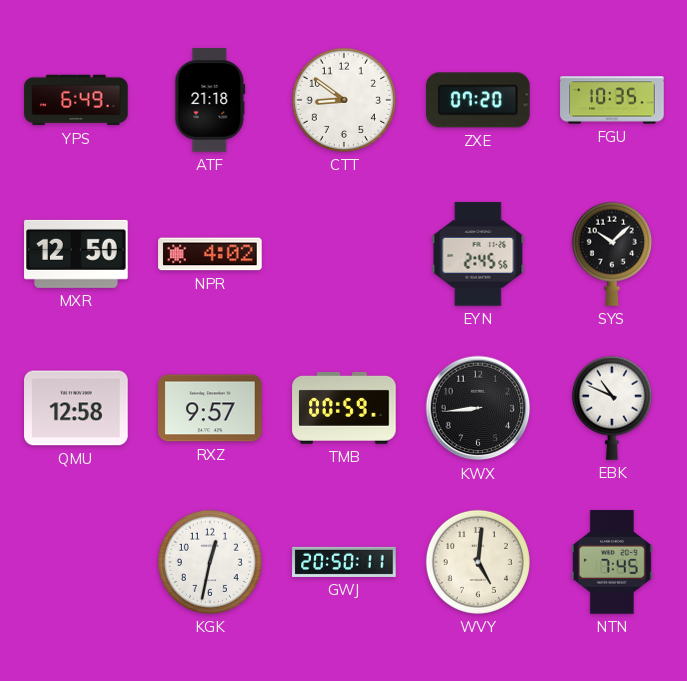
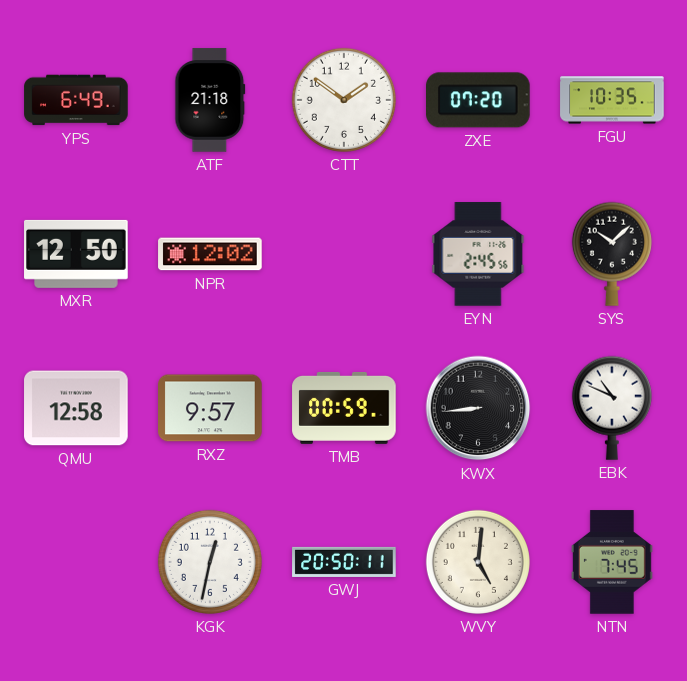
CTT: 8:51 -> 1:51
NPR: 4:02 -> 12:02
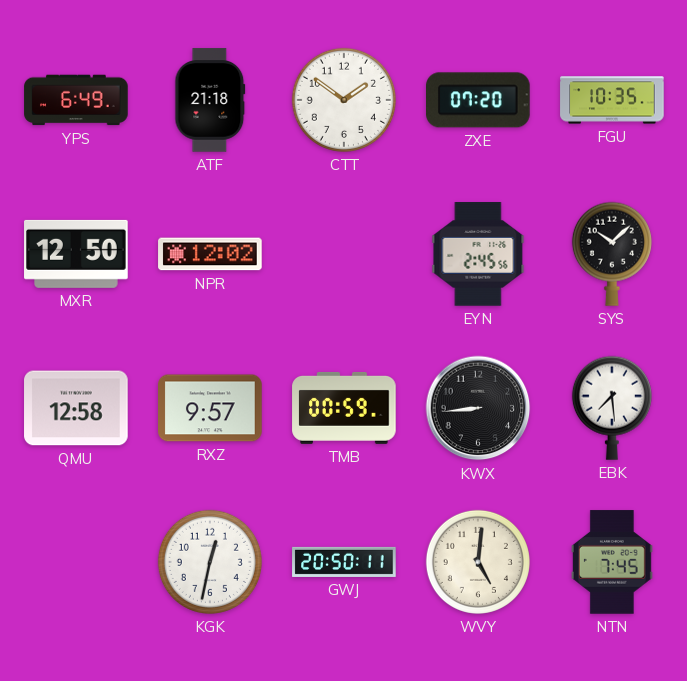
EBK: 10:49 -> 7:29
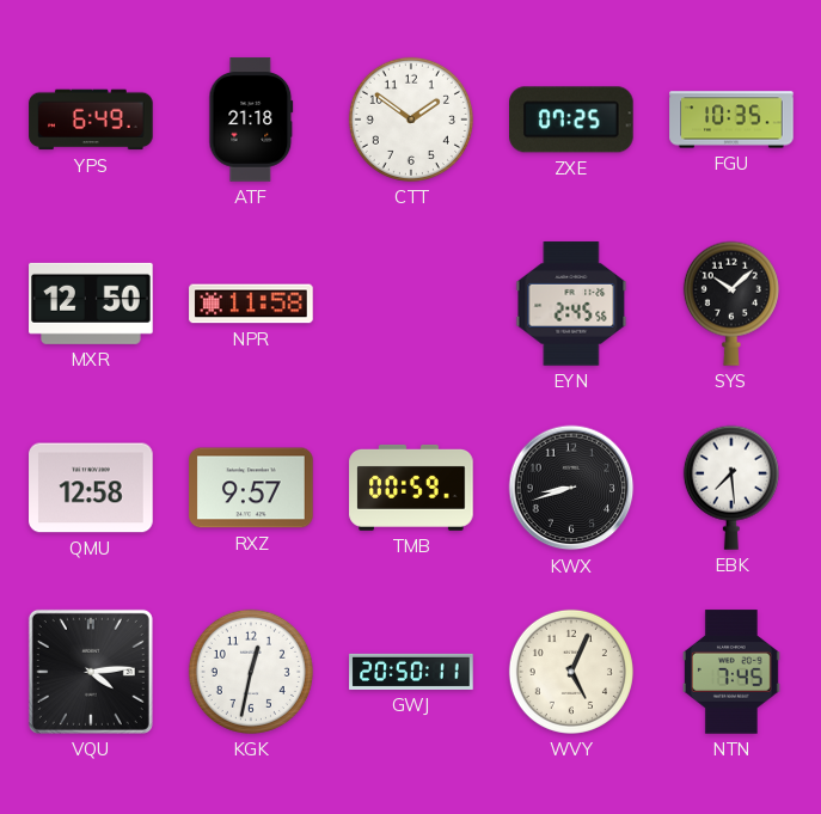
ZXE: 07:20 -> 07:25
NPR: 12:02 -> 11:58
KWX: 8:44 -> 8:42
VQU: none -> 4:14
WVY: 5:01 -> 5:04
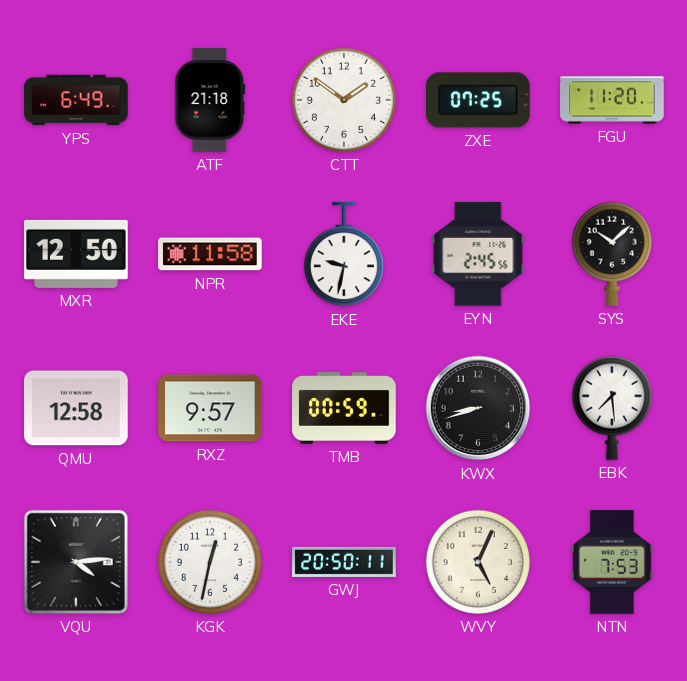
FGU: 10:35 -> 11:20
EKE: none -> 9:32
NTN: 7:45 -> 7:53
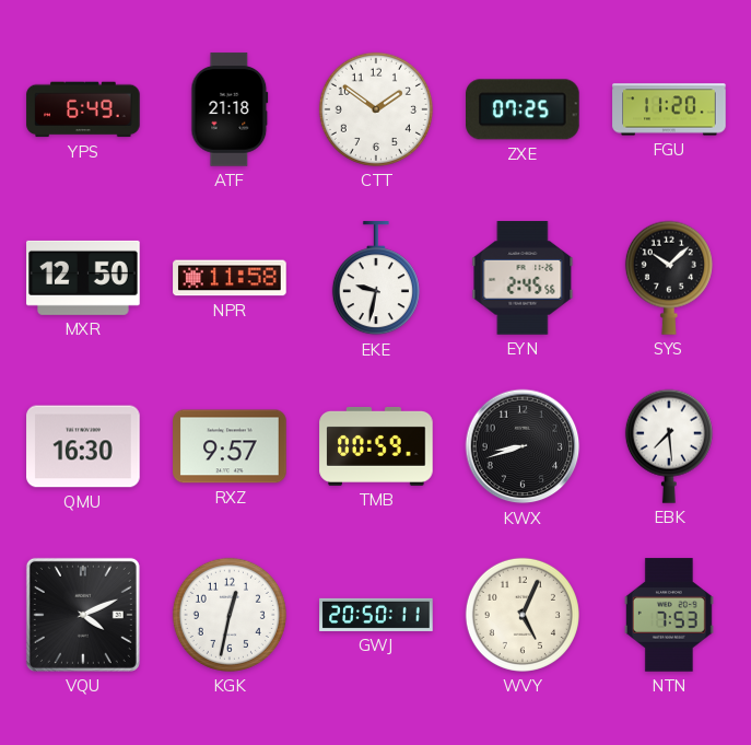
QMU: 12:58 -> 16:30
VQU: 4:14 -> 4:11
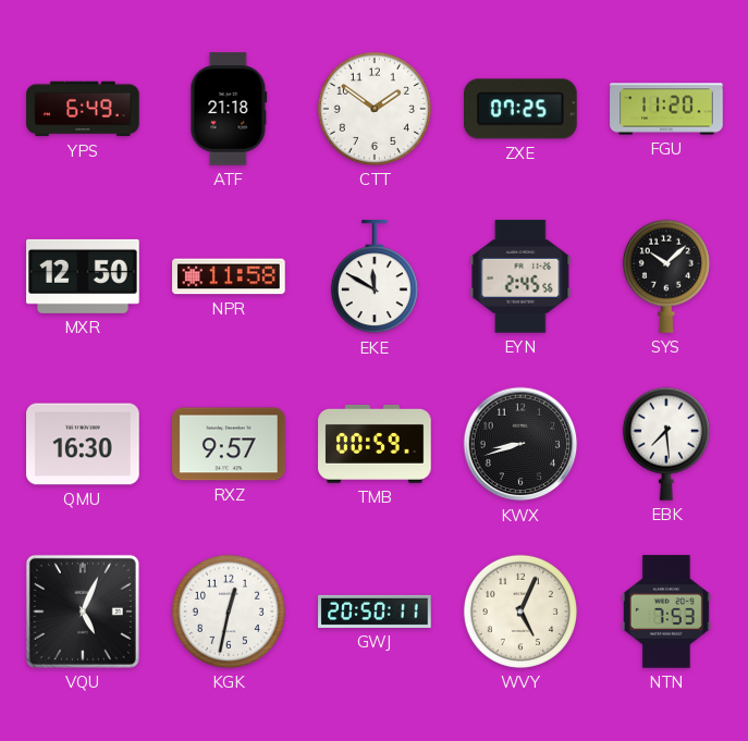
EKE: 9:32 -> 11:50
VQU: 4:11 -> 5:04
